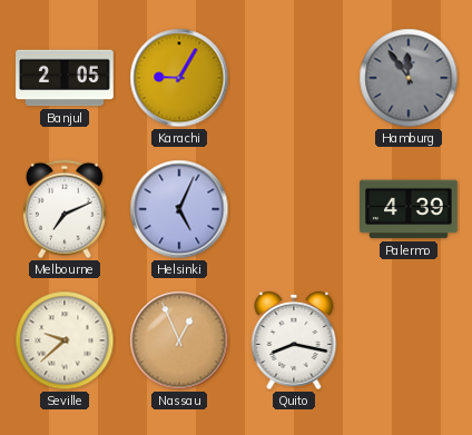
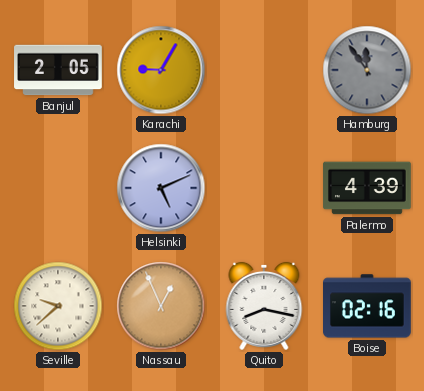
Melbourne: 7:11 -> none
Helsinki: 5:04 -> 5:11
Boise: none -> 02:16
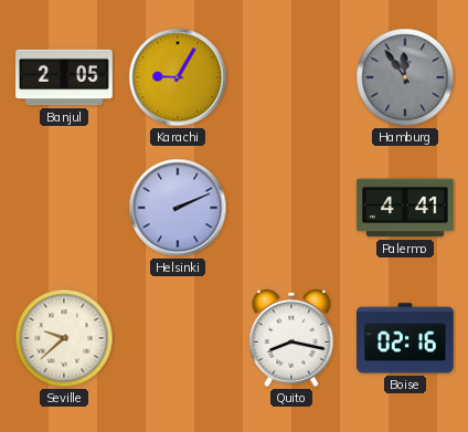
Helsinki: 5:11 -> 2:11
Palermo: 4:39 -> 4:41
Nassau: 12:56 -> none
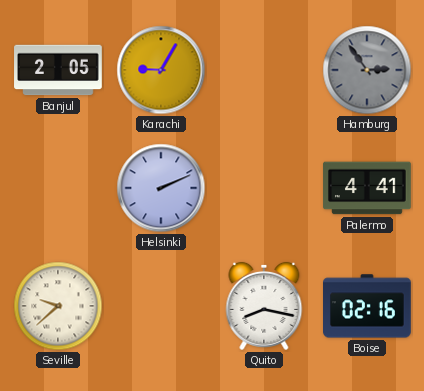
Hamburg: 11:54 -> 2:54
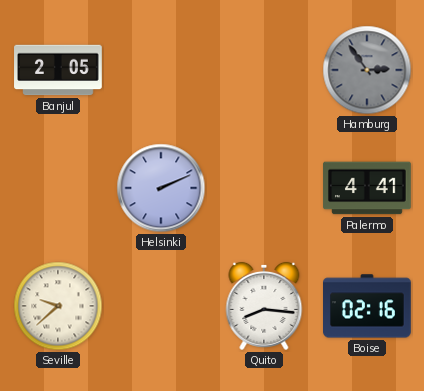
Karachi: 9:05 -> none
Quito: 8:17 -> 8:16
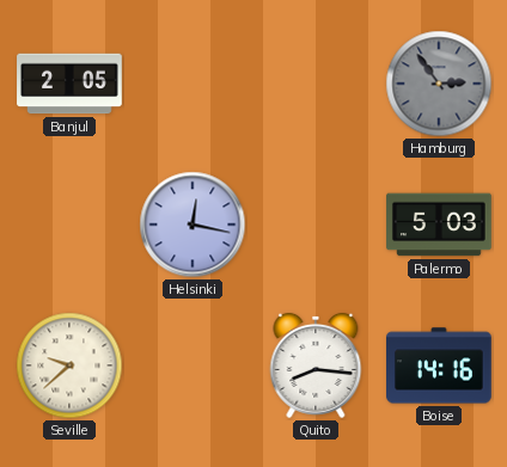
Helsinki: 2:11 -> 12:17
Palermo: 4:41 -> 5:03
Boise: 02:16 -> 14:16
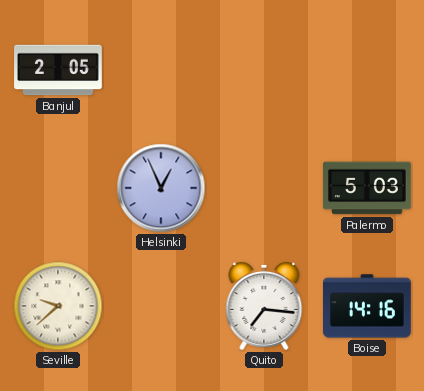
Hamburg: 2:54 -> none
Helsinki: 12:17 -> 12:56
Quito: 8:16 -> 7:16
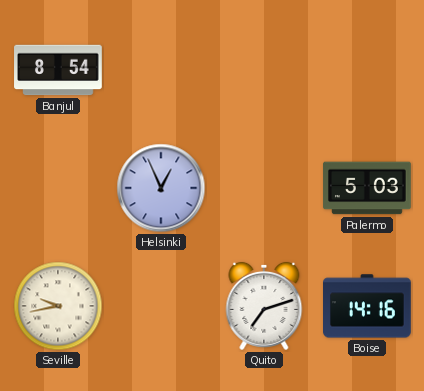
Banjul: 2:05 -> 8:54
Seville: 9:38 -> 9:43
Quito: 7:16 -> 7:12
